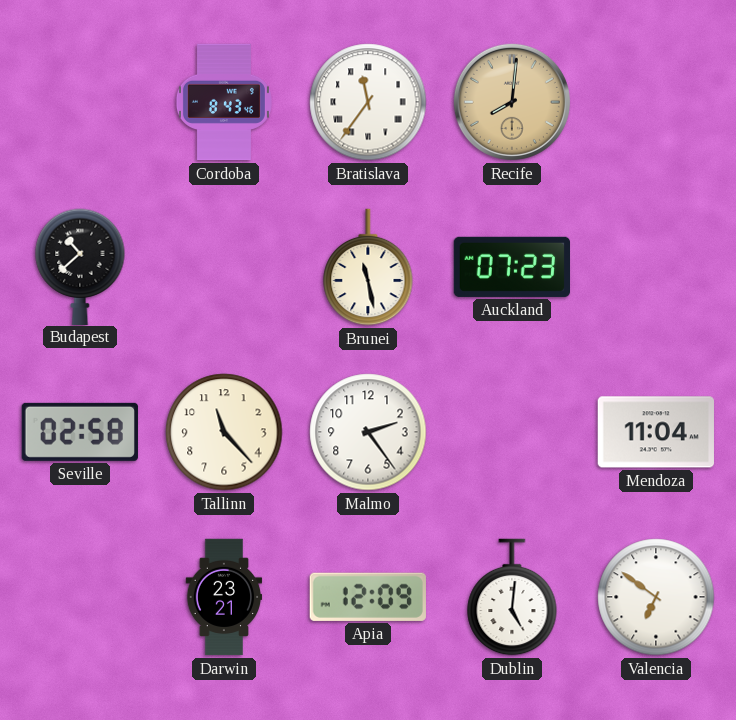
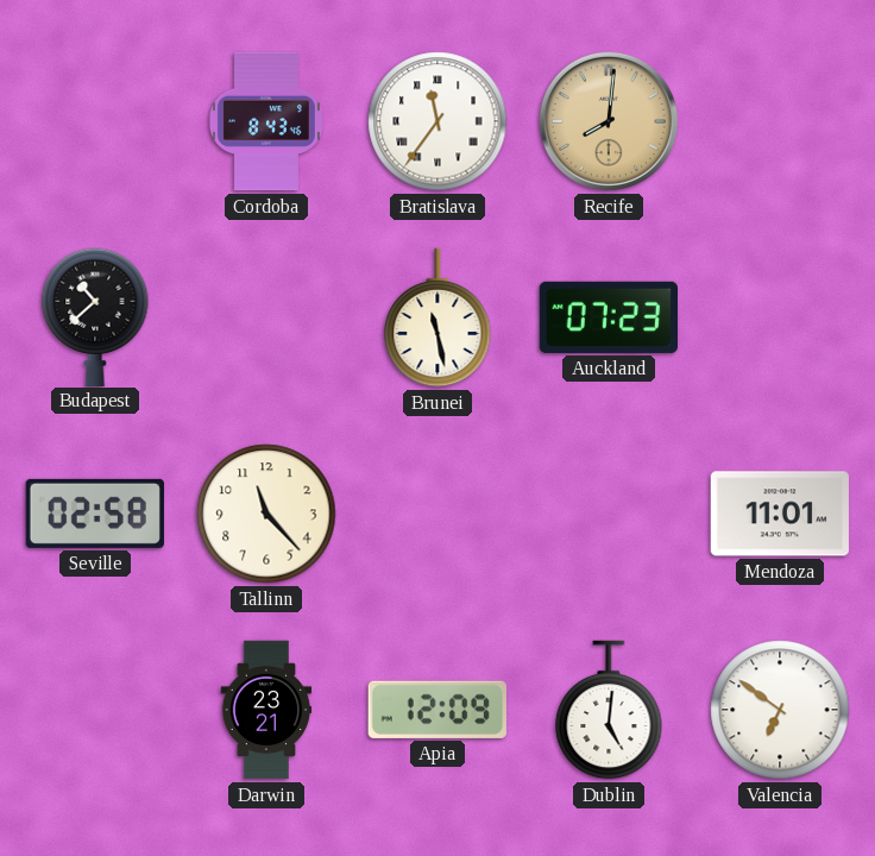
Malmo: 2:24 -> none
Mendoza: 11:04 -> 11:01
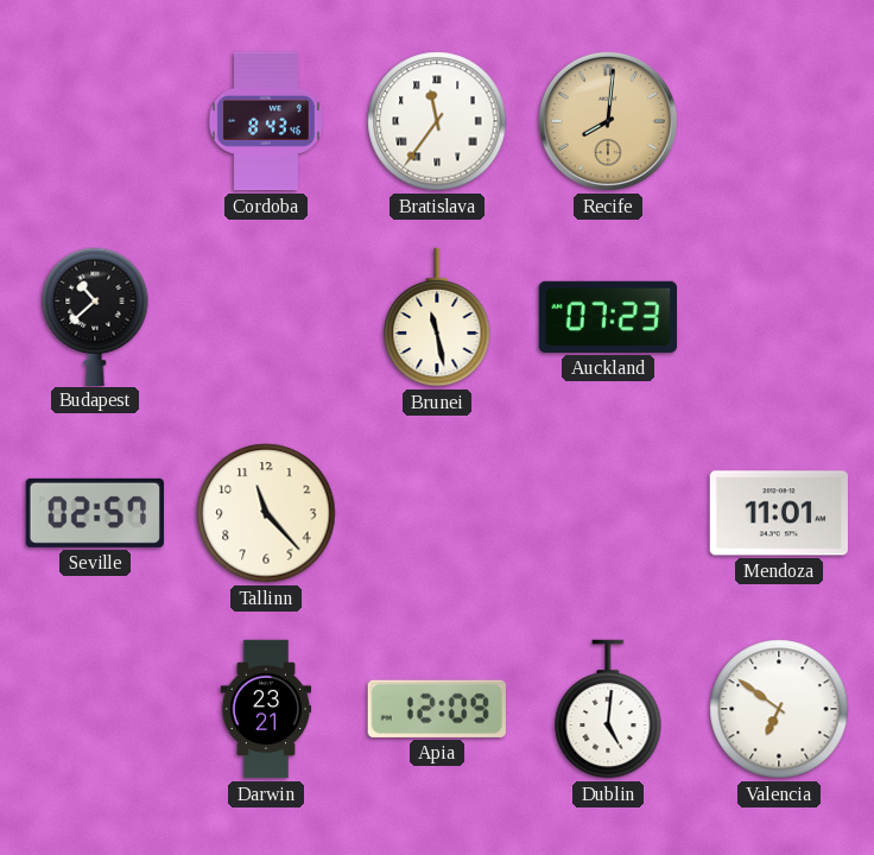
Seville: 02:58 -> 02:57
